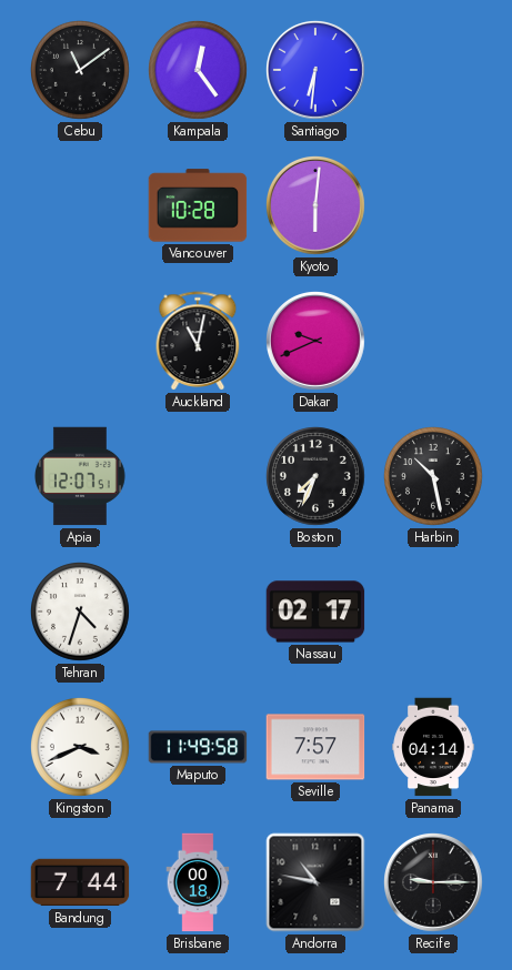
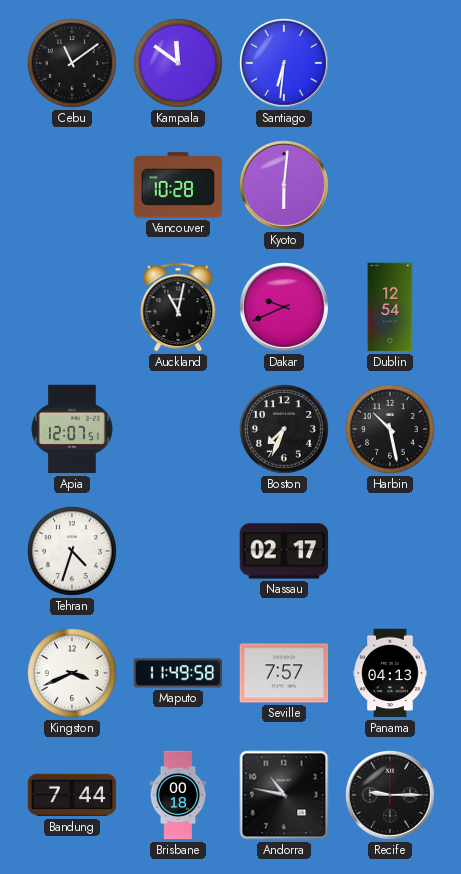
Kampala: 12:24 -> 11:51
Dublin: none -> 12:54
Panama: 04:14 -> 04:13
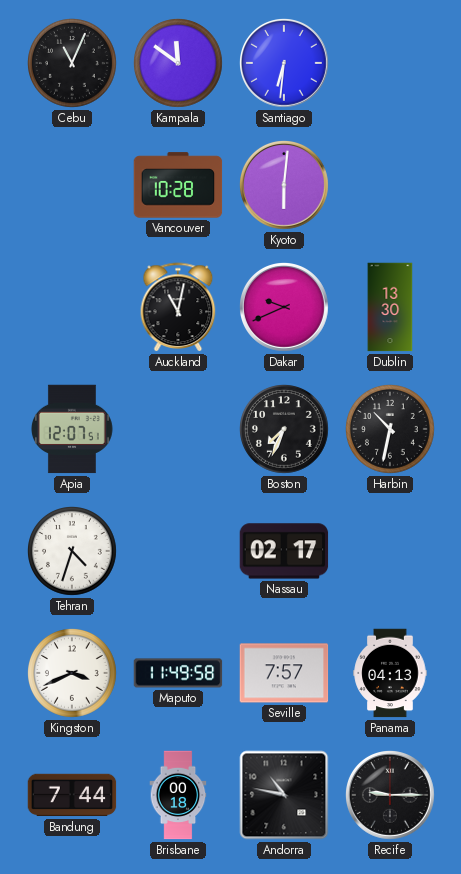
Cebu: 11:09 -> 11:04
Dublin: 12:54 -> 13:30
Harbin: 10:28 -> 10:32
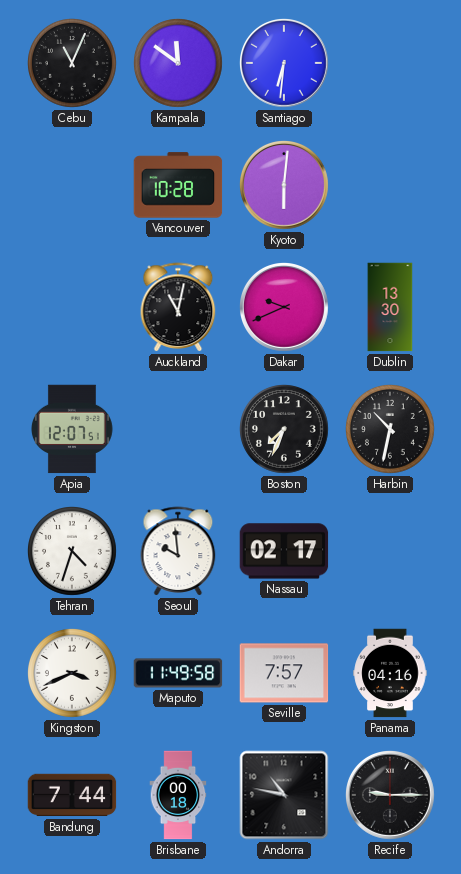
Seoul: none -> 9:59
Panama: 04:13 -> 04:16
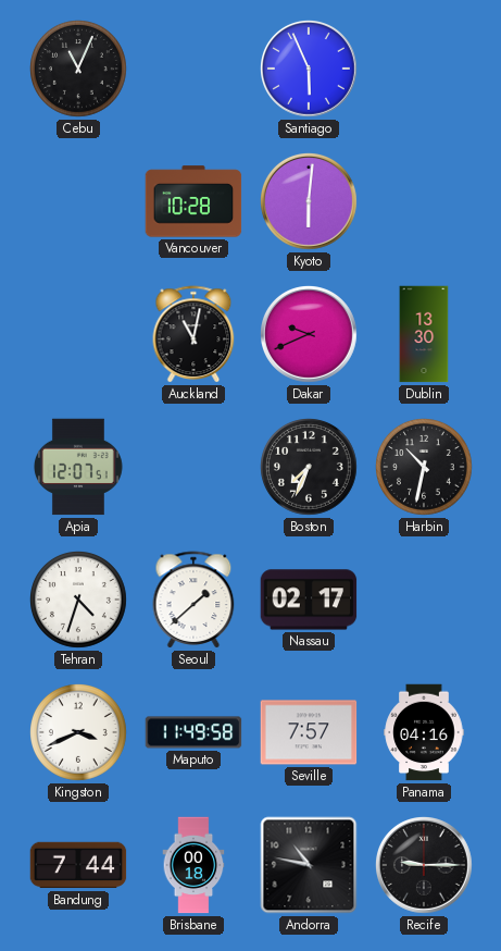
Kampala: 11:51 -> none
Santiago: 6:31 -> 5:56
Seoul: 9:59 -> 1:38
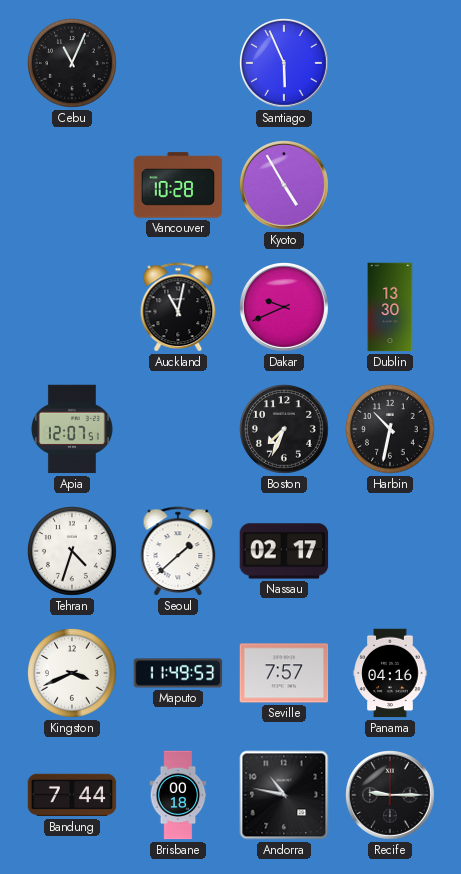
Kyoto: 6:01 -> 4:55
Maputo: 11:49:58 -> 11:49:53
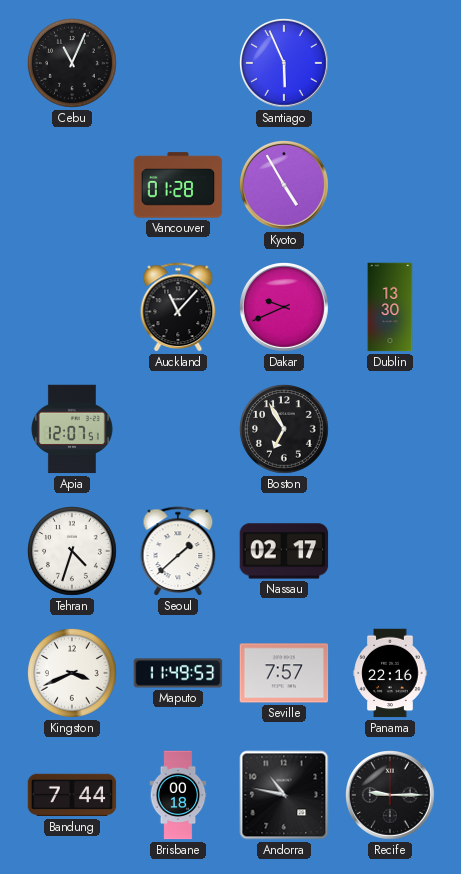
Vancouver: 10:28 -> 01:28
Auckland: 11:02 -> 11:07
Boston: 7:34 -> 6:55
Harbin: 10:32 -> none
Panama: 04:16 -> 22:16
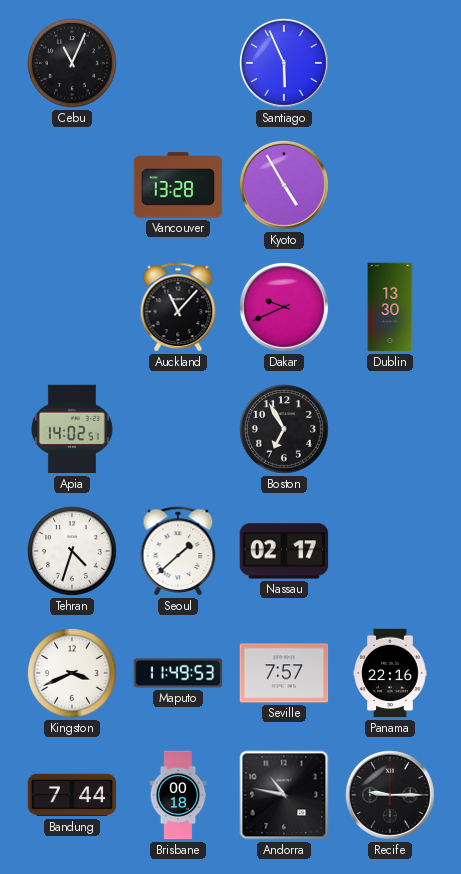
Vancouver: 01:28 -> 13:28
Apia: 12:07 -> 14:02
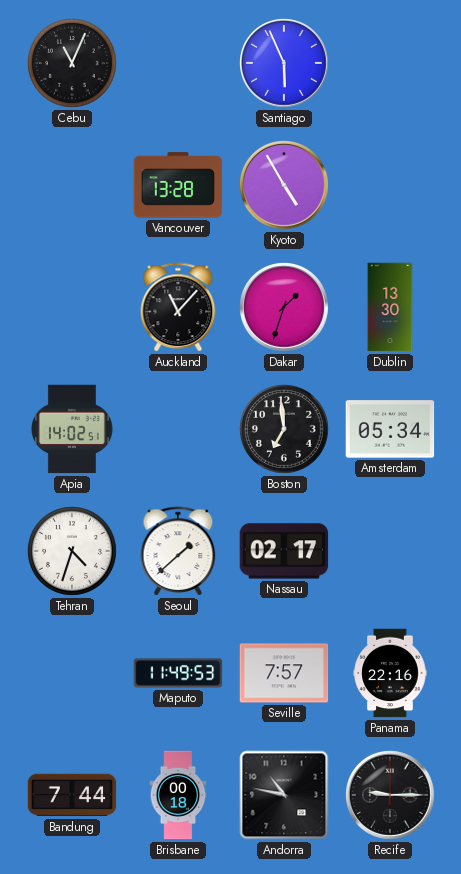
Dakar: 9:41 -> 1:33
Boston: 6:55 -> 6:59
Amsterdam: none -> 05:34
Kingston: 3:41 -> none
